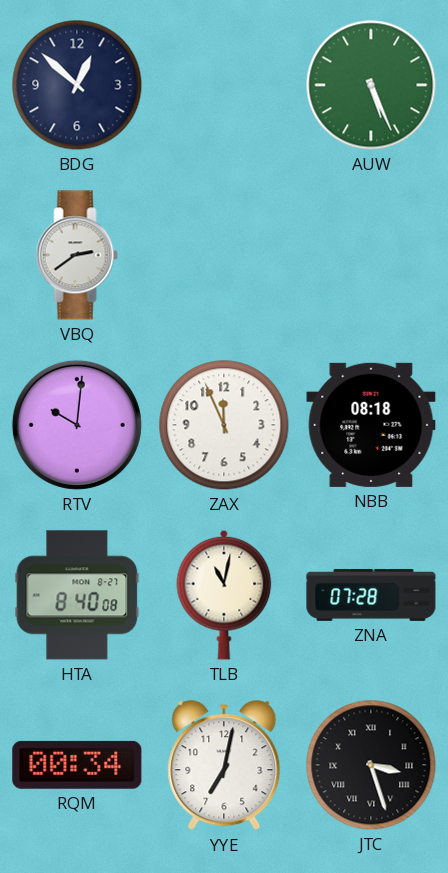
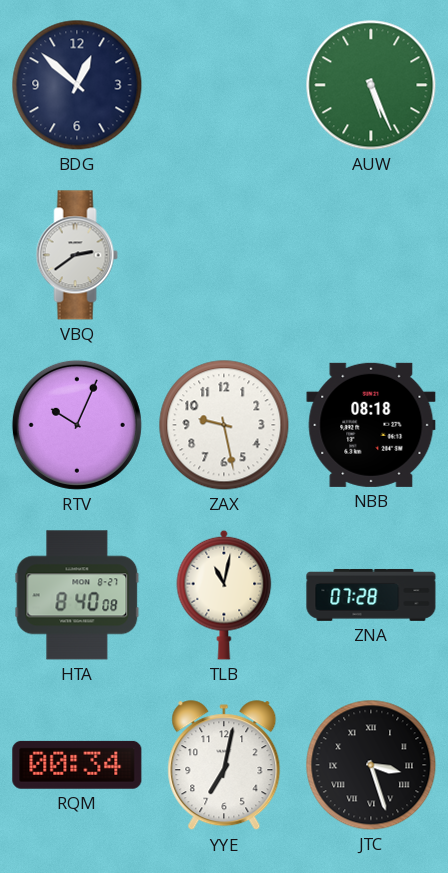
RTV: 10:01 -> 10:04
ZAX: 11:56 -> 9:28
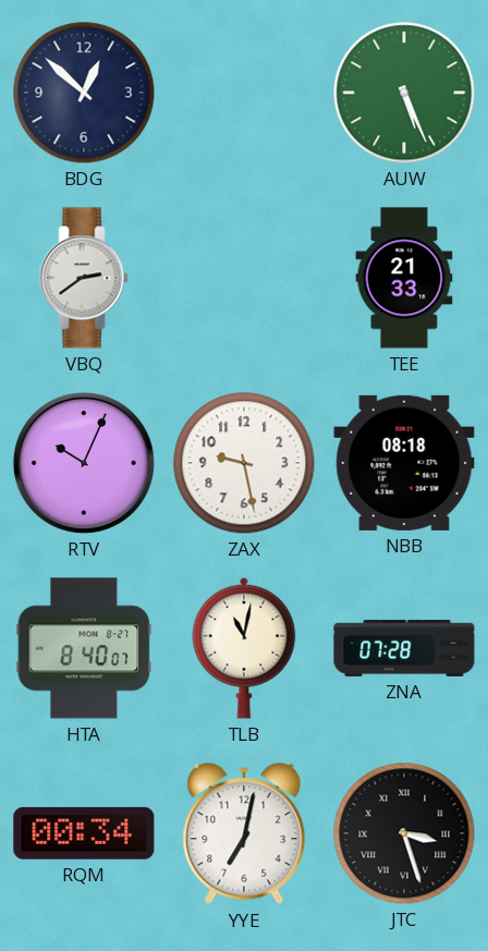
TEE: none -> 21:33
HTA: 8:40:08 -> 8:40:07
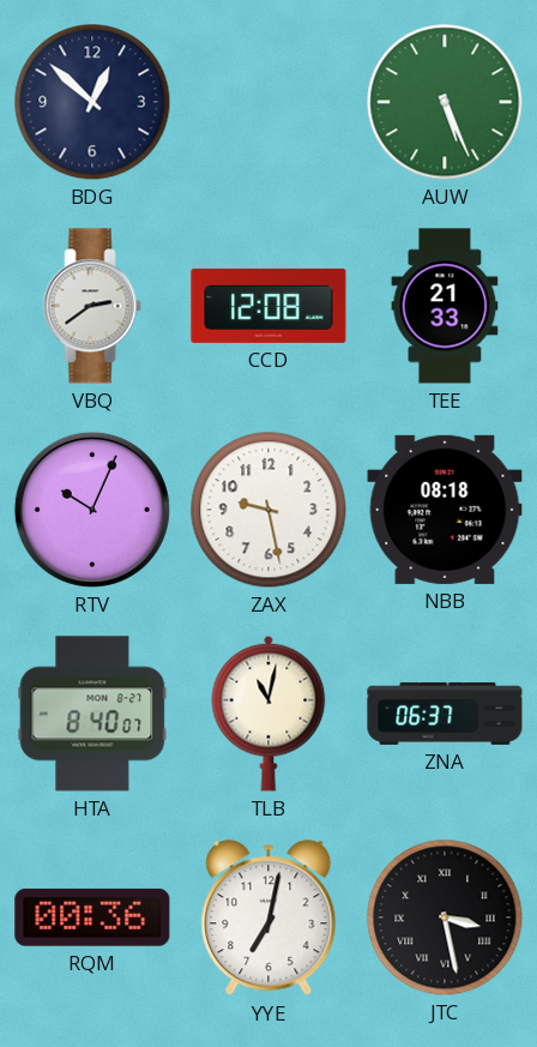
CCD: none -> 12:08
ZNA: 07:28 -> 06:37
RQM: 00:34 -> 00:36
JTC: 3:27 -> 3:28
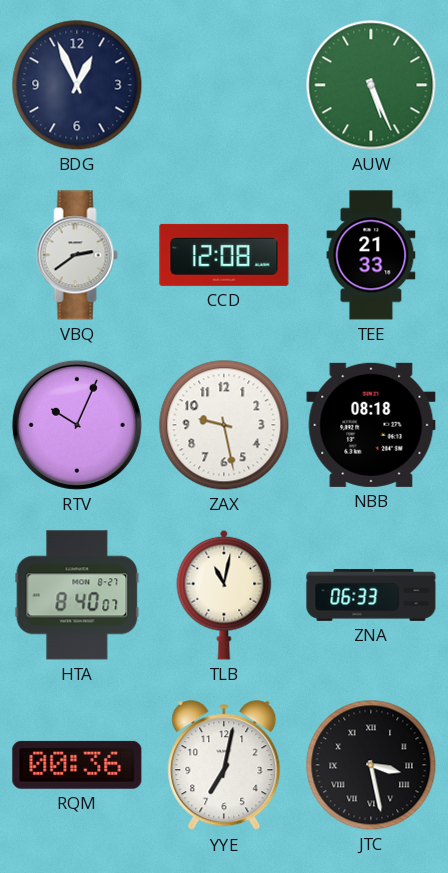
BDG: 12:52 -> 12:56
ZNA: 06:37 -> 06:33
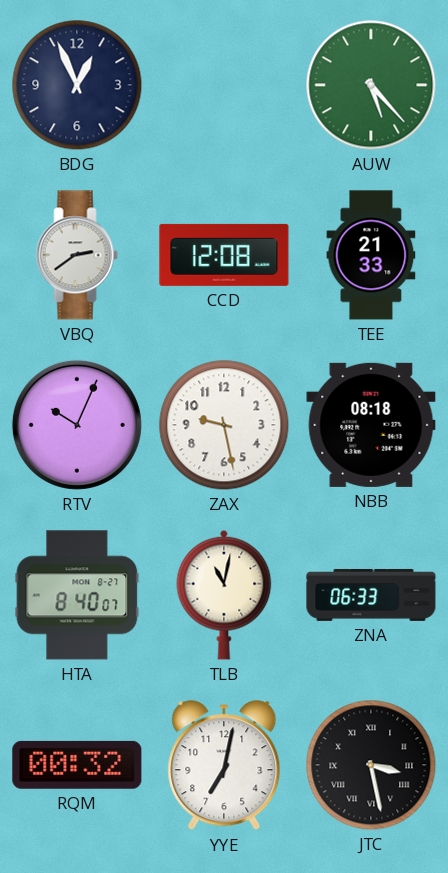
AUW: 5:26 -> 5:23
RQM: 00:36 -> 00:32
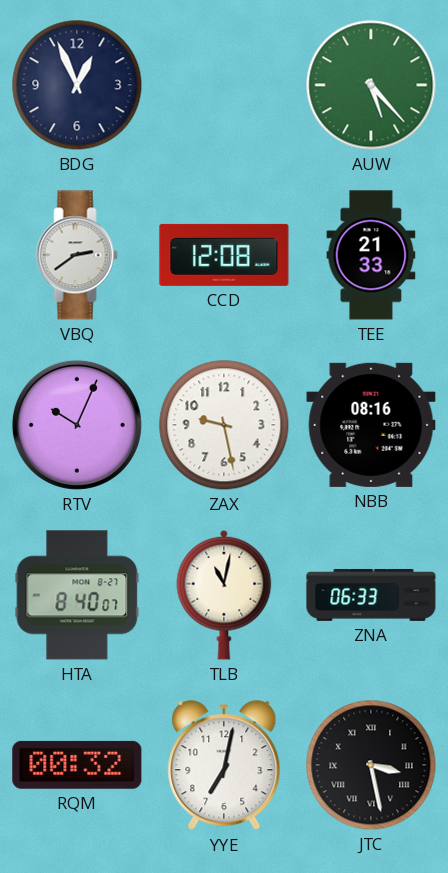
NBB: 08:18 -> 08:16
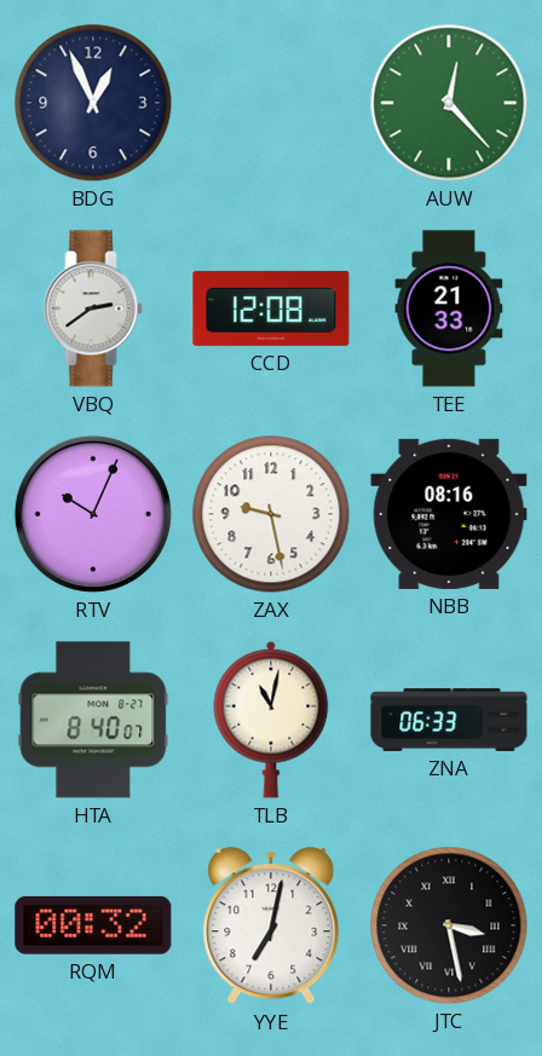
AUW: 5:23 -> 12:23
